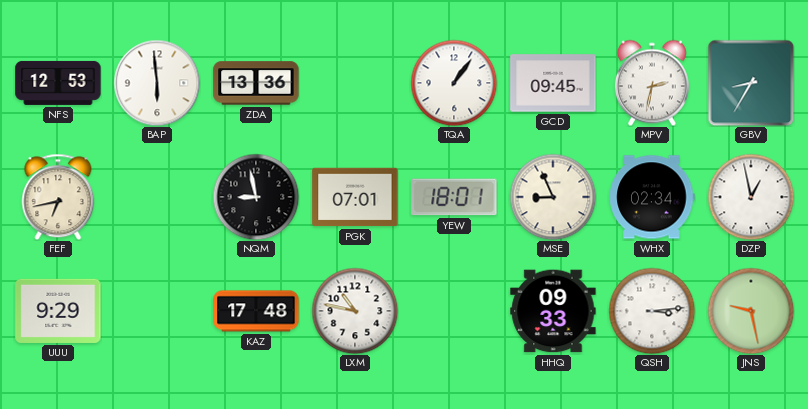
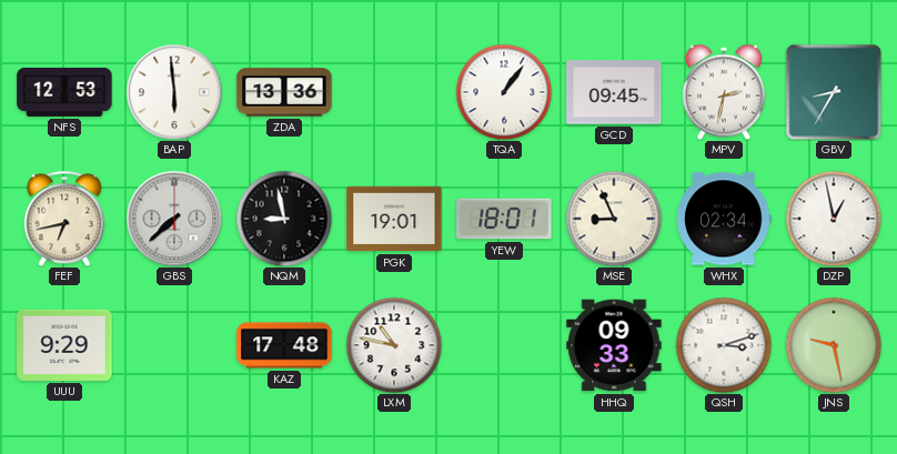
GBS: none -> 7:38
PGK: 07:01 -> 19:01
QSH: 3:14 -> 3:12
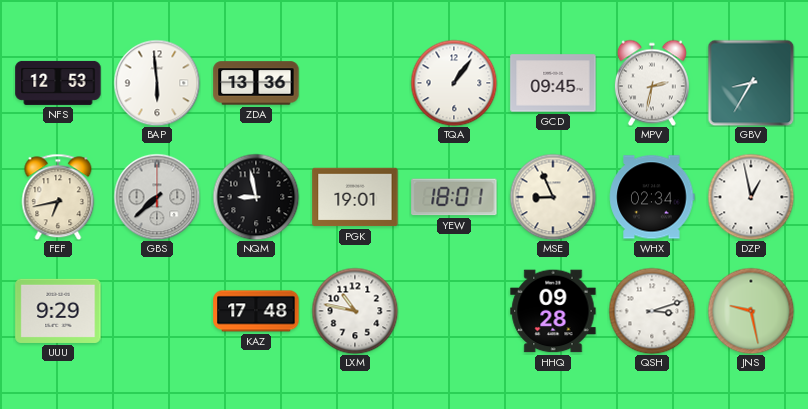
HHQ: 09:33 -> 09:28
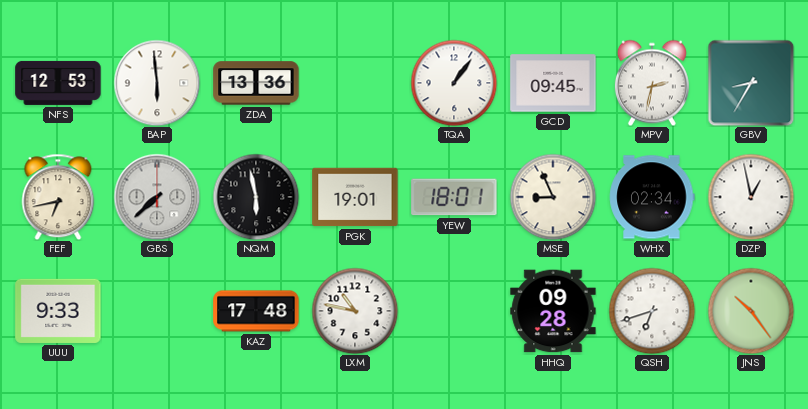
NQM: 8:58 -> 5:58
UUU: 9:29 -> 9:33
QSH: 3:12 -> 6:42
JNS: 9:28 -> 10:24
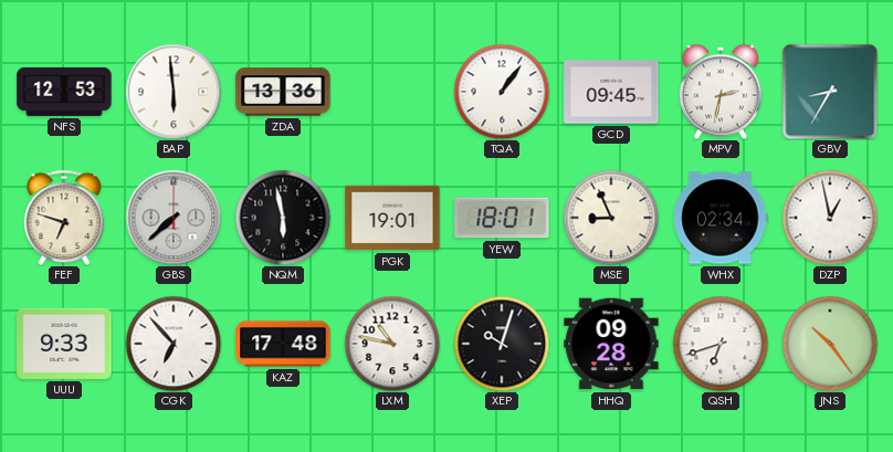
FEF: 6:43 -> 6:48
CGK: none -> 6:53
XEP: none -> 10:03
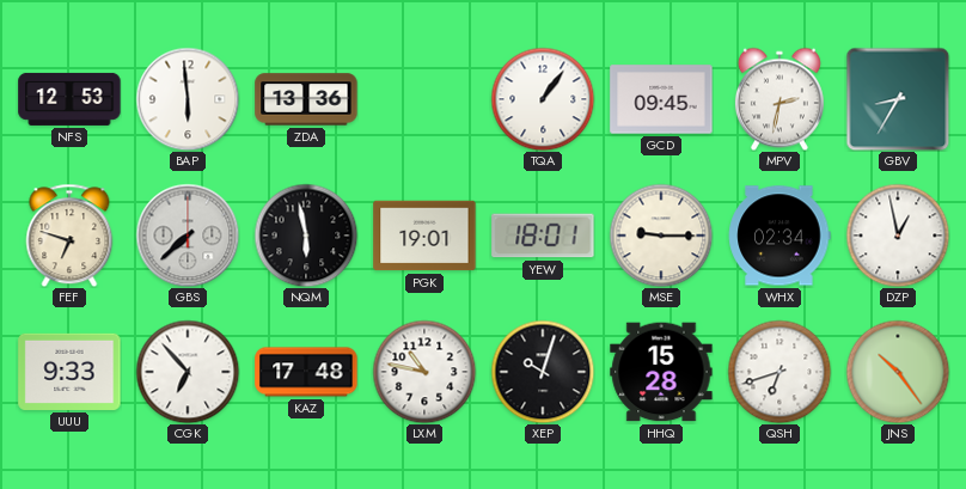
MSE: 8:56 -> 9:15
HHQ: 09:28 -> 15:28
